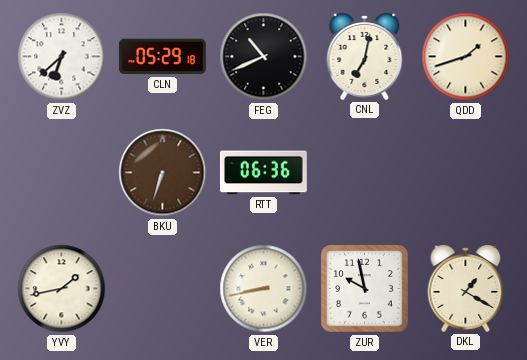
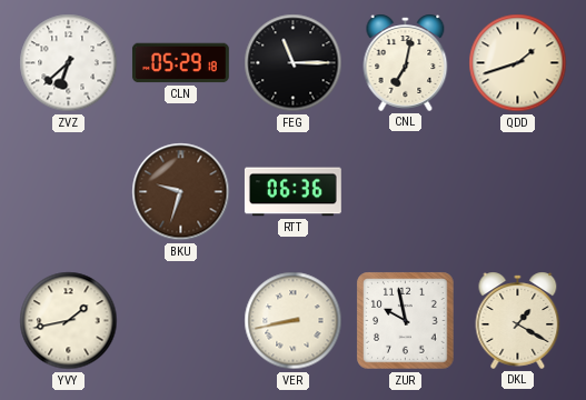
FEG: 10:41 -> 11:15
BKU: 6:33 -> 9:33
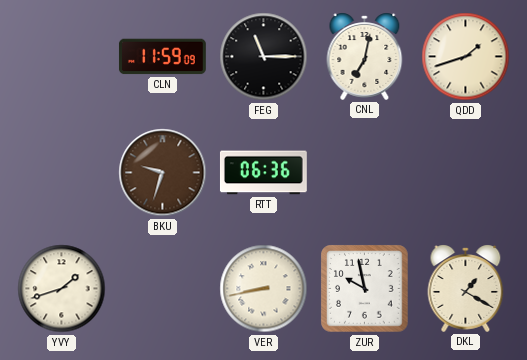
ZVZ: 6:38 -> none
CLN: 05:29 -> 11:59
YVY: 1:43 -> 1:42
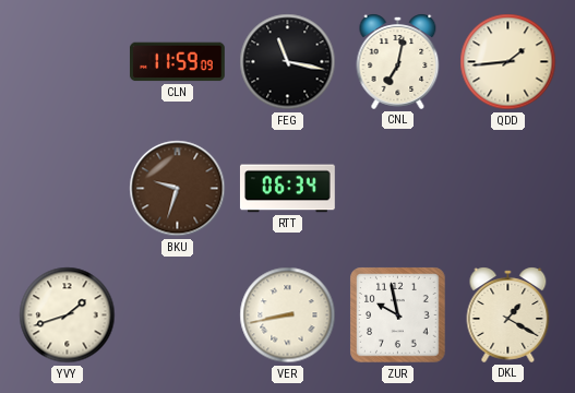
FEG: 11:15 -> 11:17
QDD: 1:42 -> 1:44
RTT: 06:36 -> 06:34
